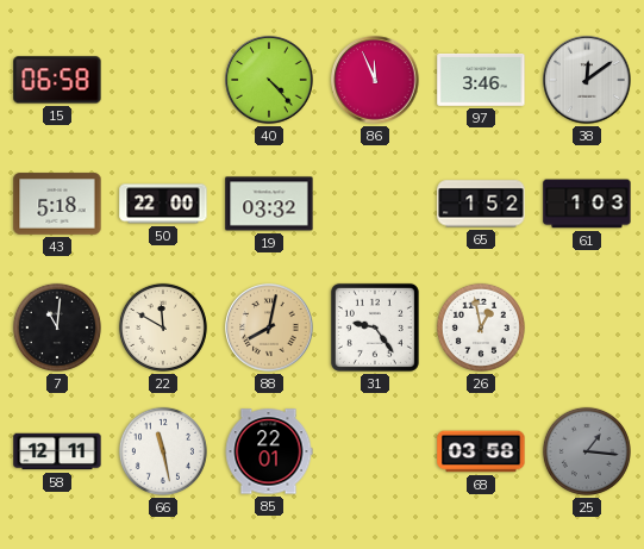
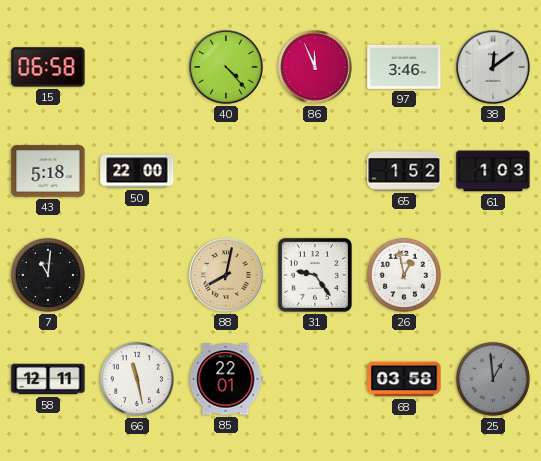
19: 03:32 -> none
22: 11:50 -> none
25: 1:16 -> 12:59
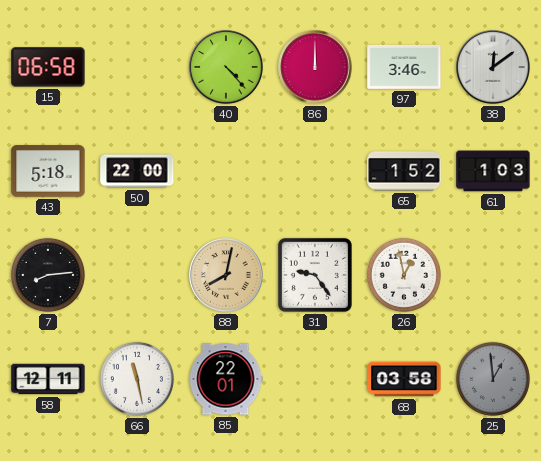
86: 11:56 -> 12:00
7: 11:01 -> 8:14
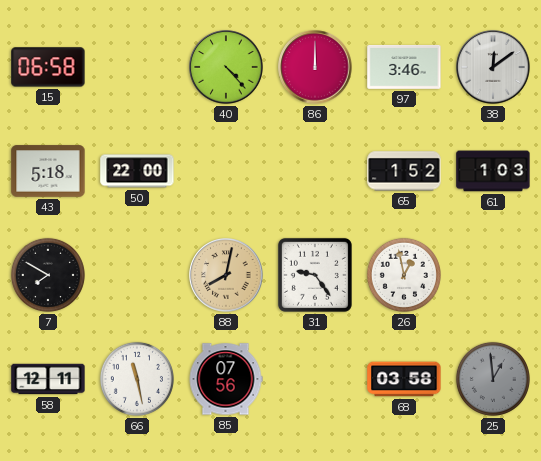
7: 8:14 -> 7:50
85: 22:01 -> 07:56
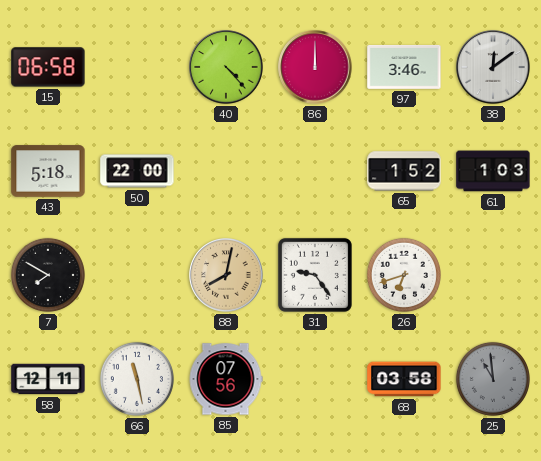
26: 12:58 -> 6:42
25: 12:59 -> 10:59
